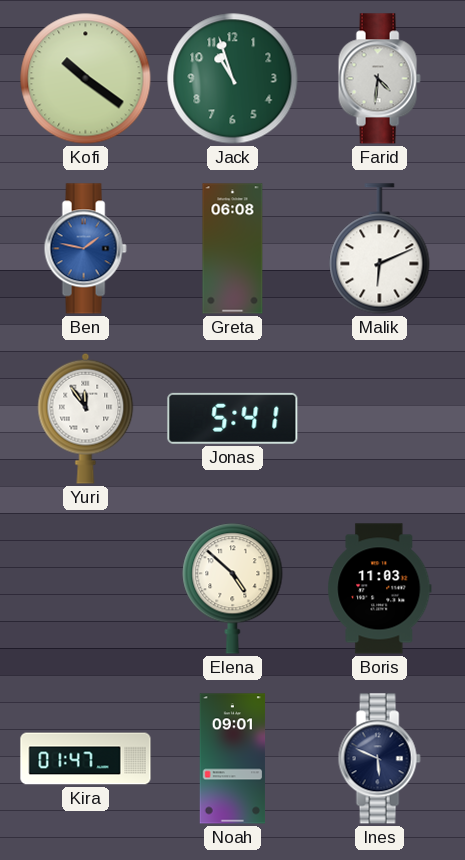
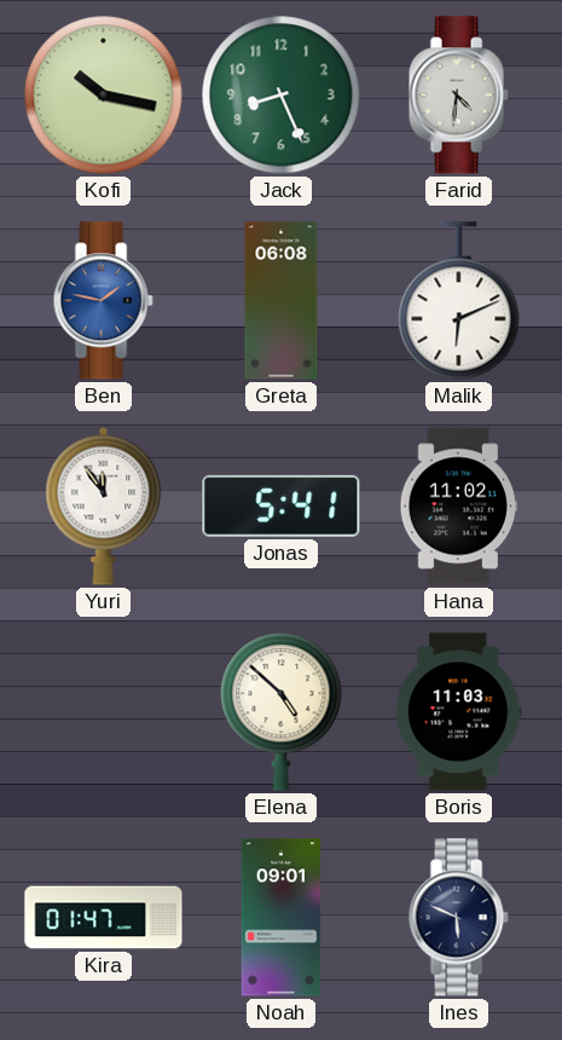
Kofi: 10:21 -> 10:17
Jack: 10:57 -> 8:26
Hana: none -> 11:02
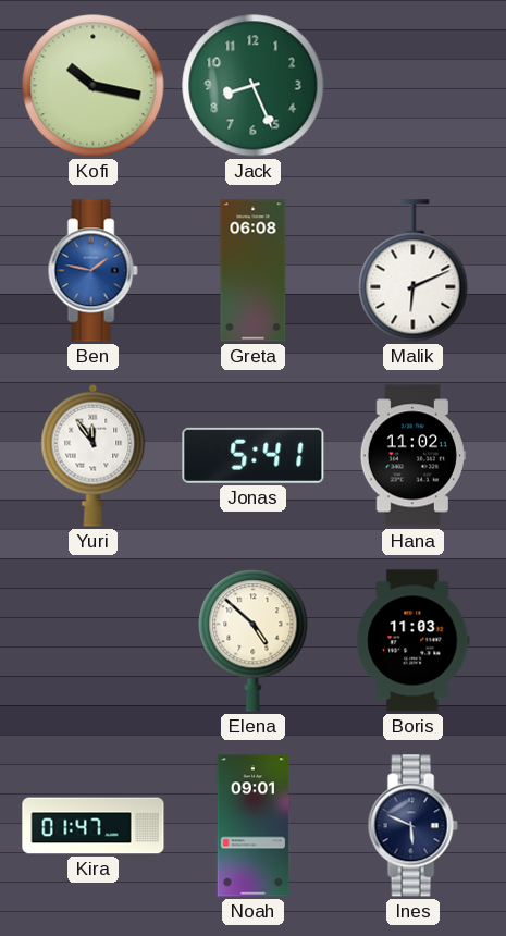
Farid: 4:31 -> none
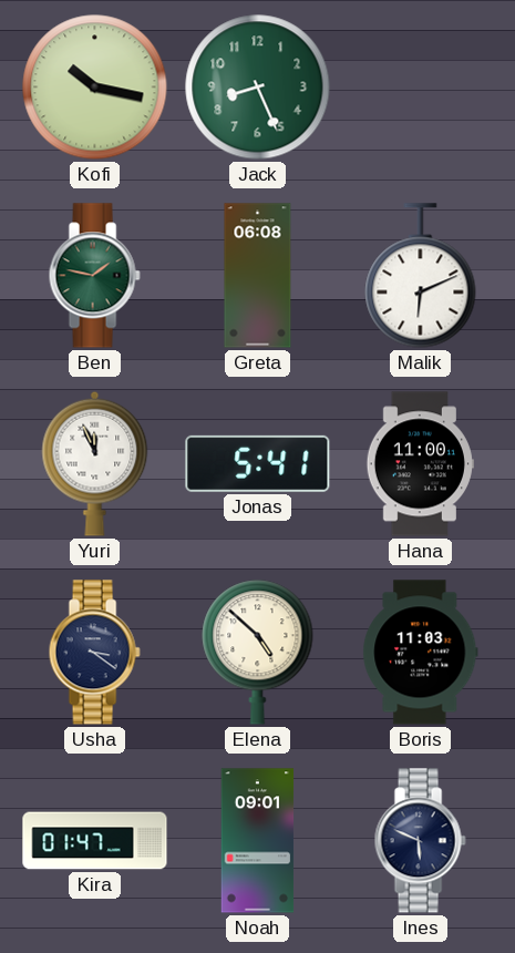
Ben dial: blue -> green
Yuri: 11:54 -> 11:56
Hana: 11:02 -> 11:00
Usha: none -> 3:21
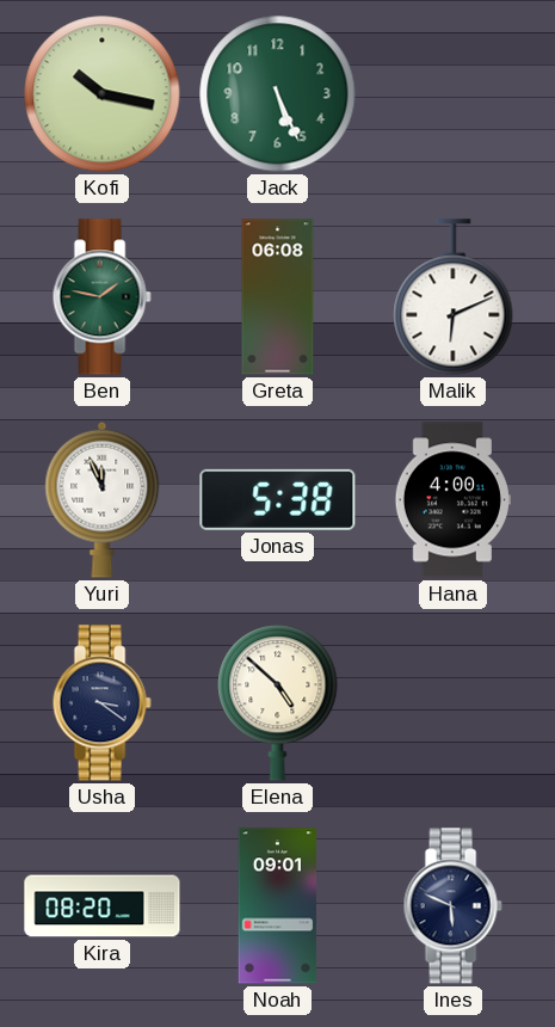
Jack: 8:26 -> 5:26
Jonas: 5:41 -> 5:38
Hana: 11:00 -> 4:00
Boris: 11:03 -> none
Kira: 01:47 -> 08:20
